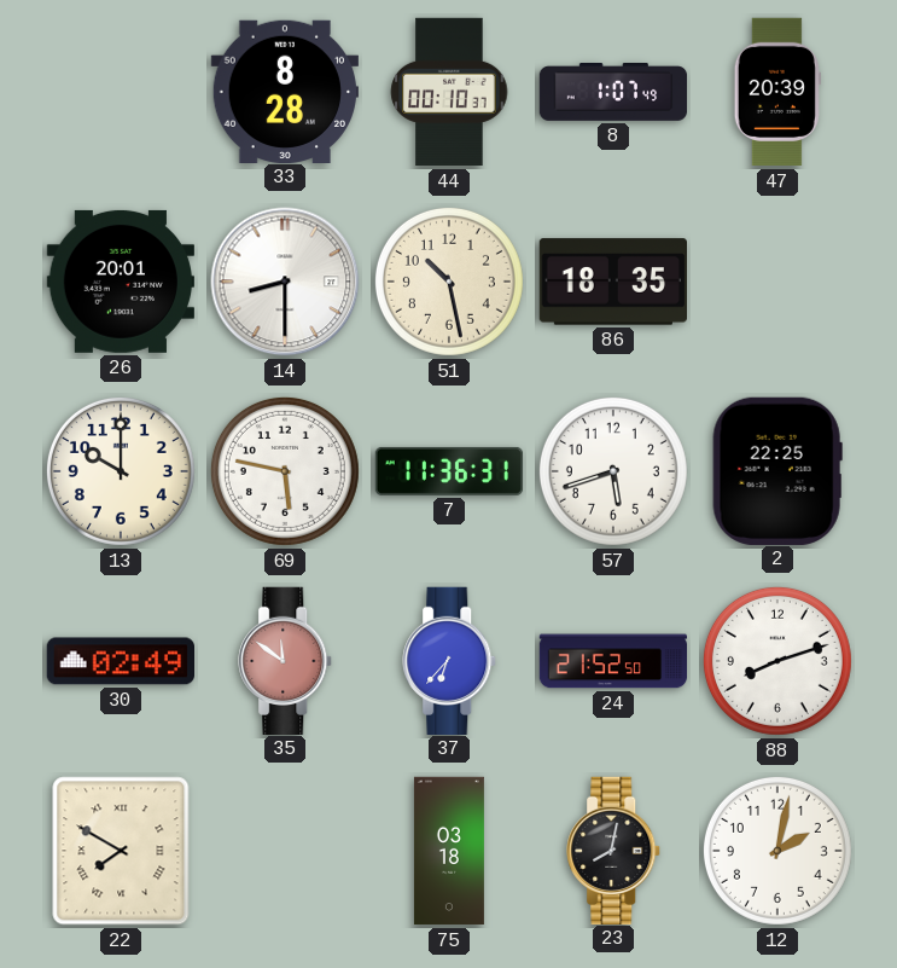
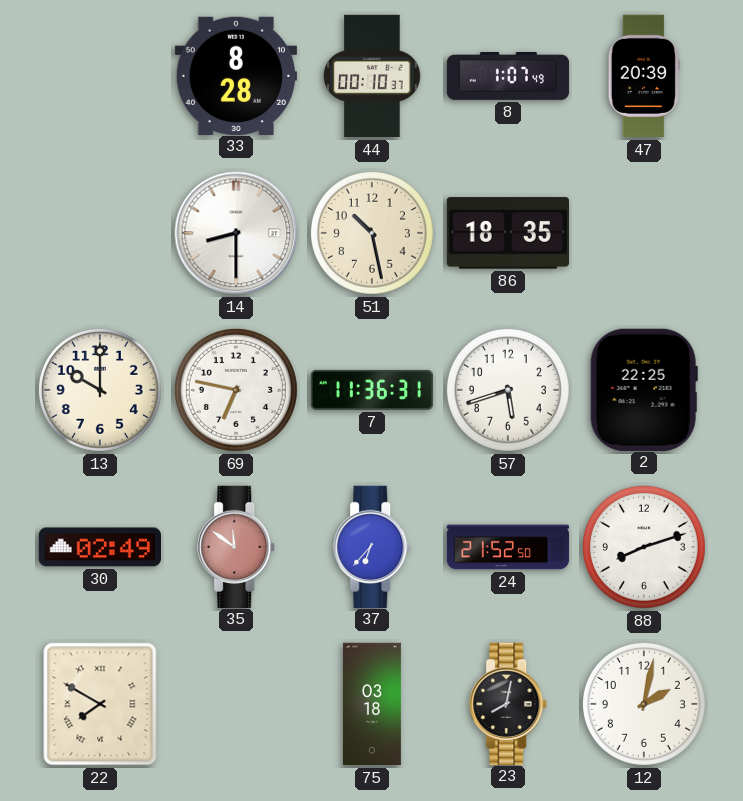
26: 20:01 -> none
69: 5:47 -> 6:47
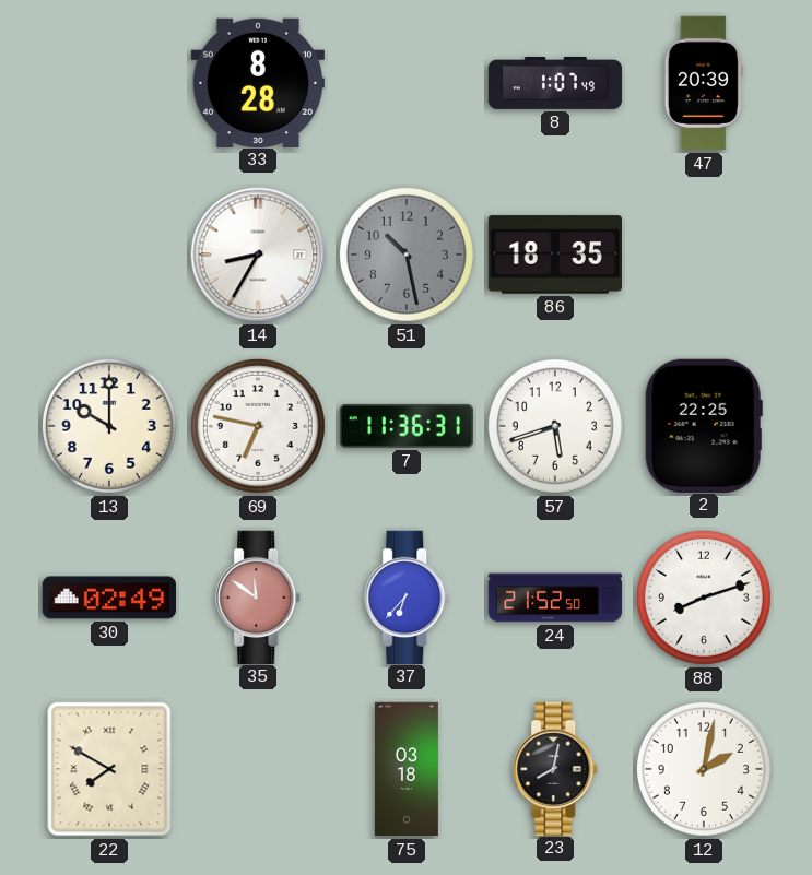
44: 00:10 -> none
14: 8:30 -> 8:35
51 dial: cream -> grey
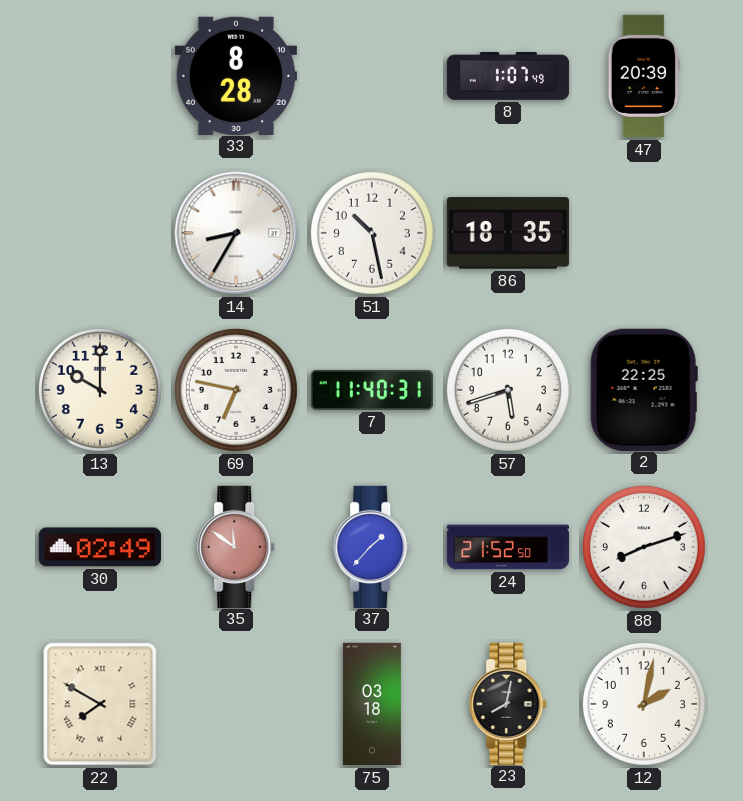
51 dial: grey -> white
7: 11:36 -> 11:40
37: 6:37 -> 1:37
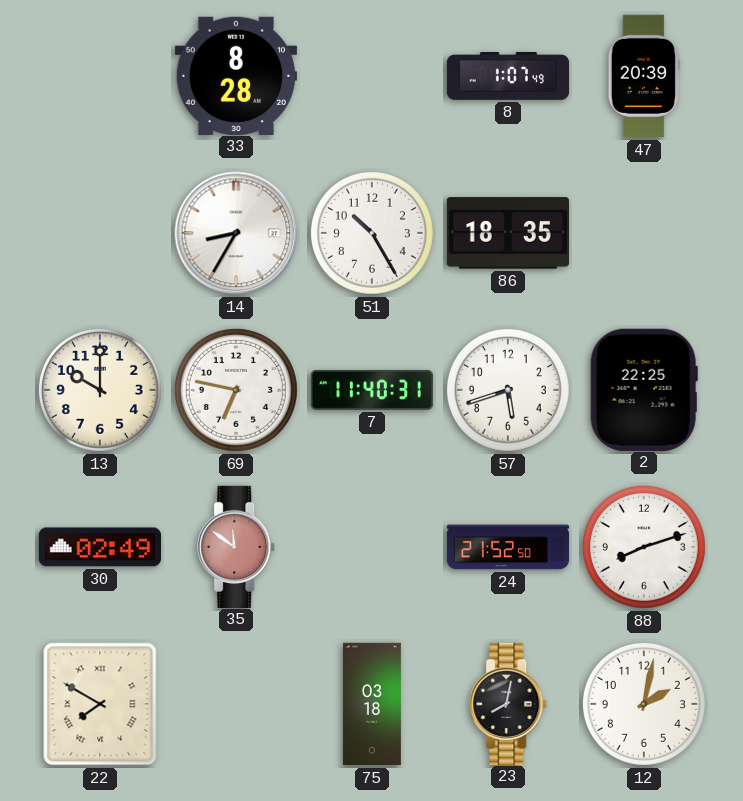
51: 10:28 -> 10:25
37: 1:37 -> none
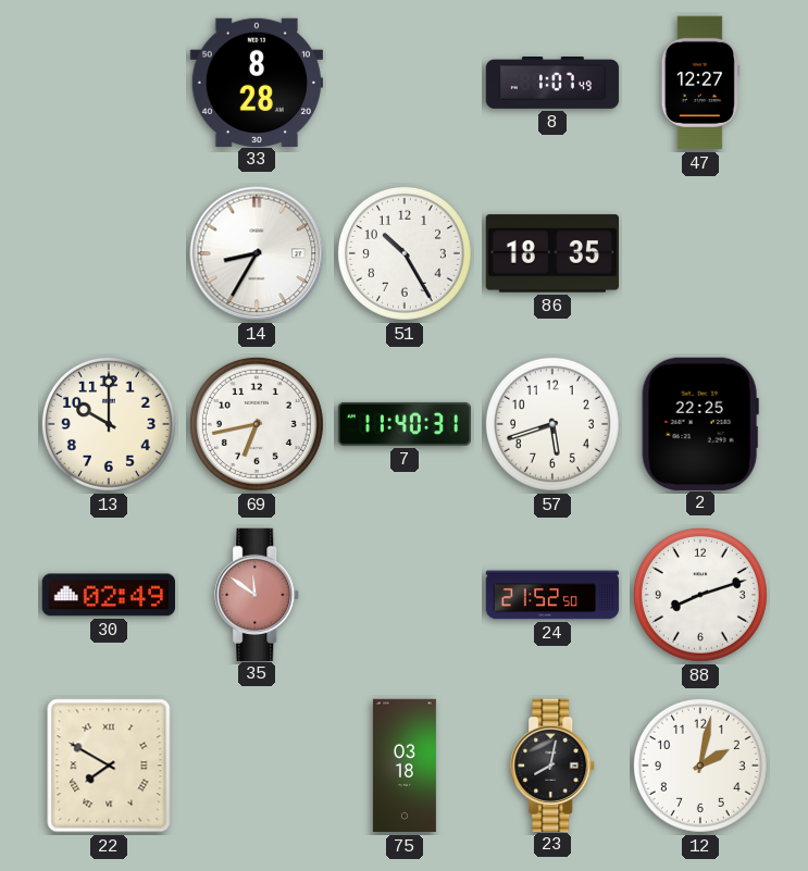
47: 20:39 -> 12:27
69: 6:47 -> 6:43
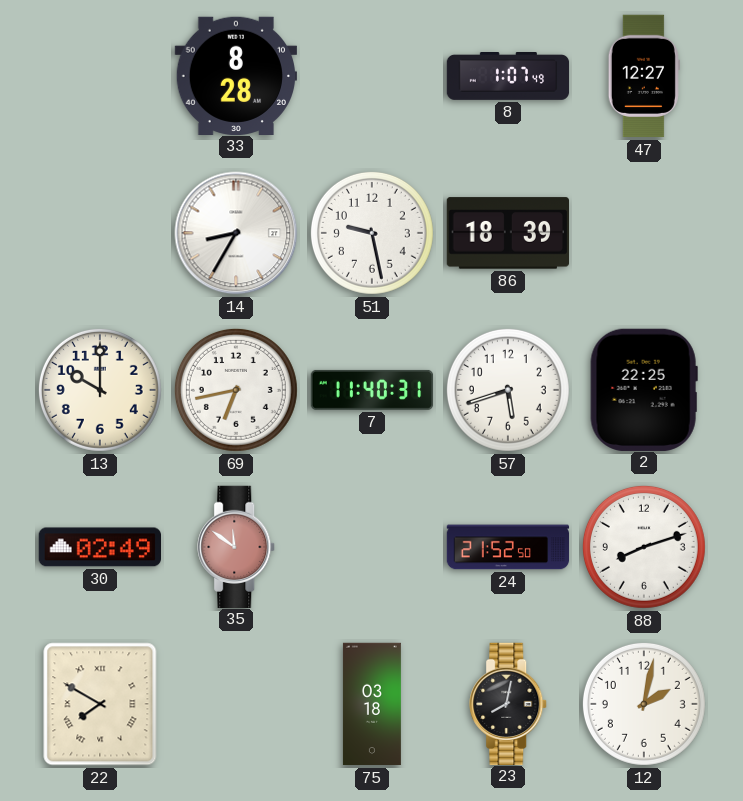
51: 10:25 -> 9:28
86: 18:35 -> 18:39
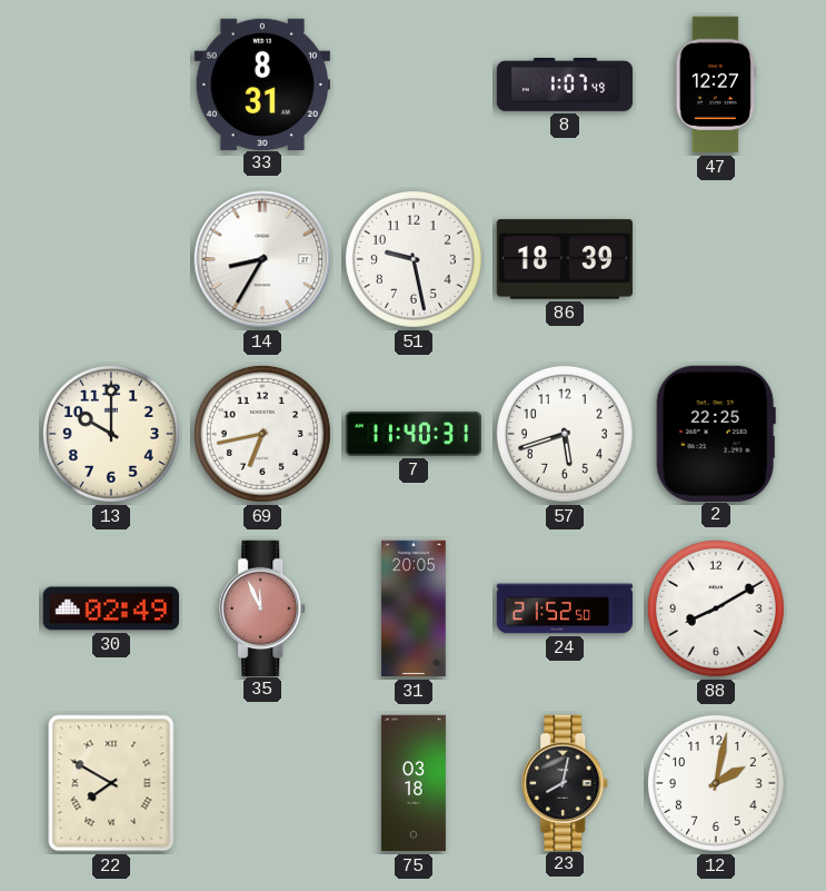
33: 8:28 -> 8:31
35: 11:51 -> 11:56
31: none -> 20:05
88: 8:12 -> 8:10
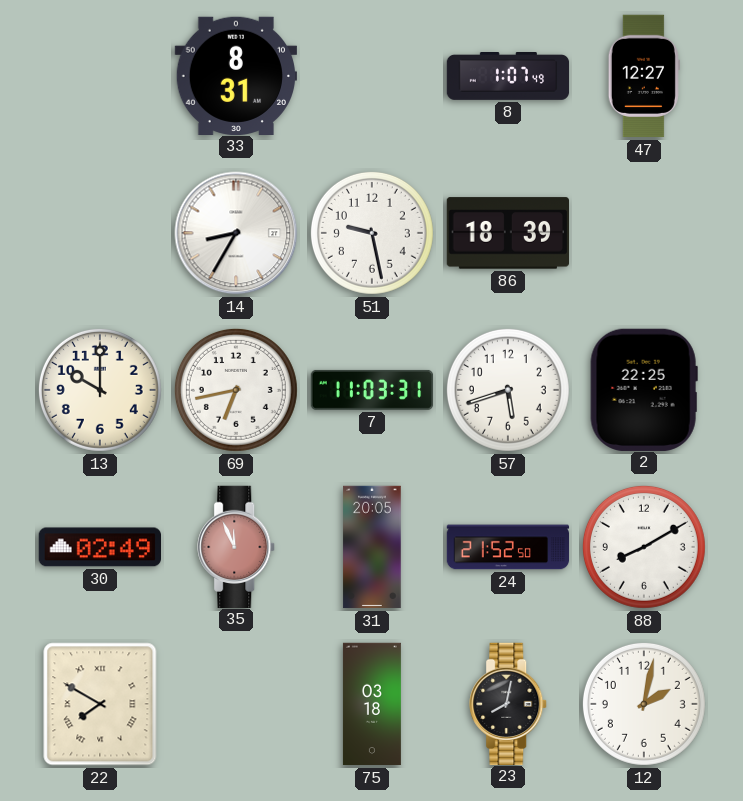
7: 11:40 -> 11:03
